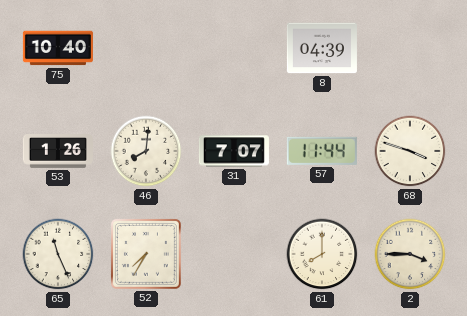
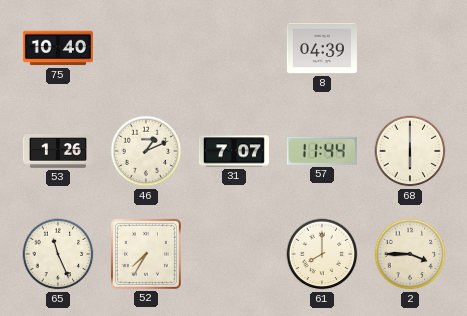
46: 8:01 -> 1:11
68: 3:48 -> 6:00
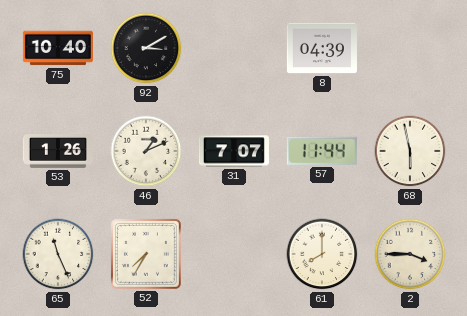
92: none -> 3:10
68: 6:00 -> 5:58
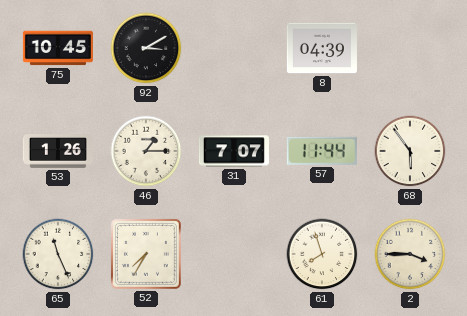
75: 10:40 -> 10:45
46: 1:11 -> 1:15
68: 5:58 -> 5:54
61: 8:00 -> 7:57
